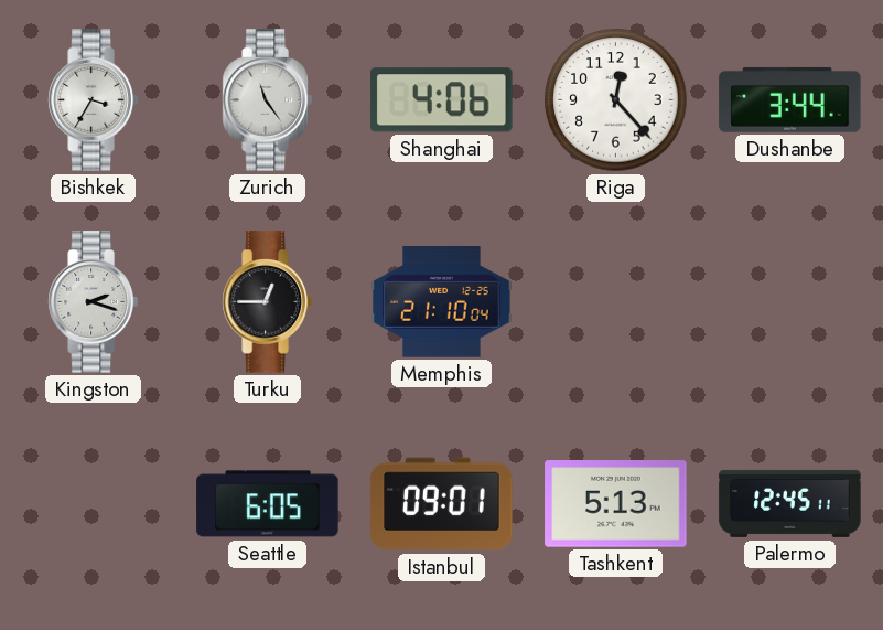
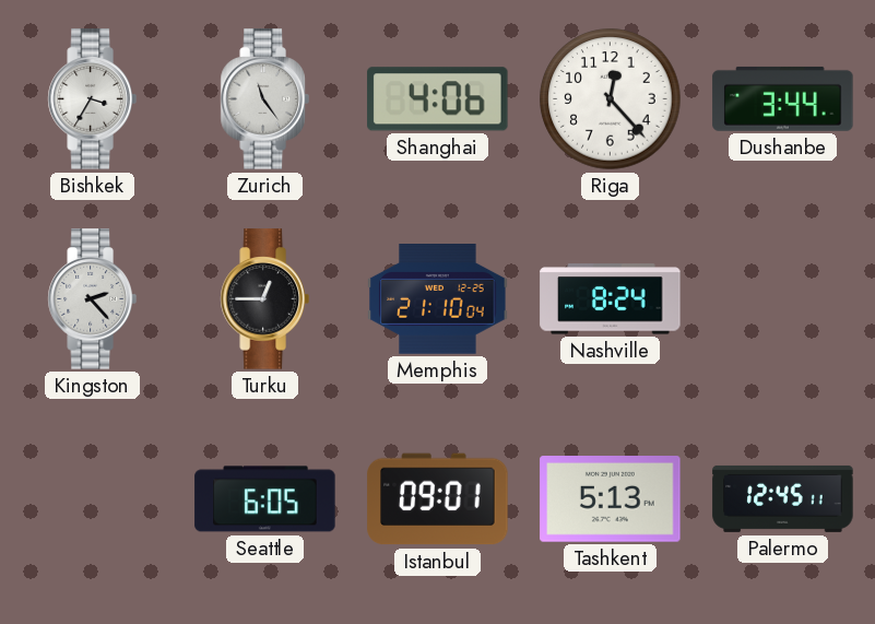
Kingston: 2:18 -> 2:23
Nashville: none -> 8:24
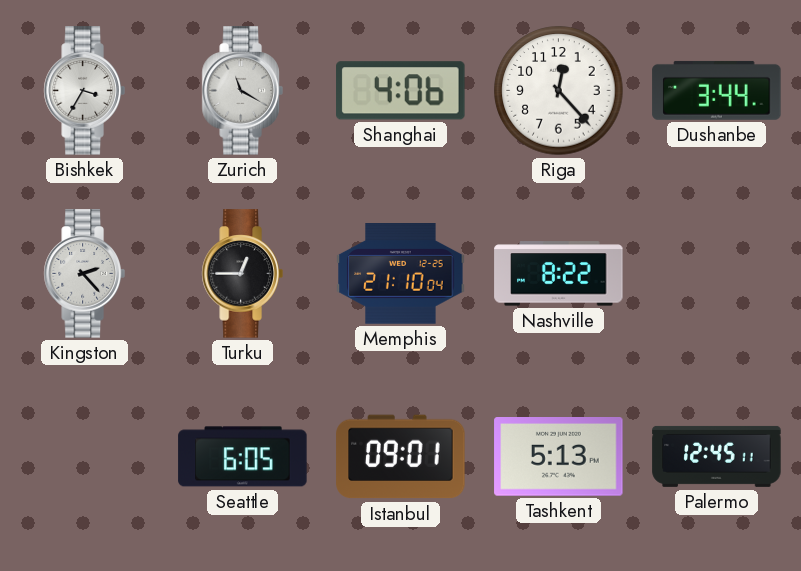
Zurich: 11:24 -> 11:20
Nashville: 8:24 -> 8:22
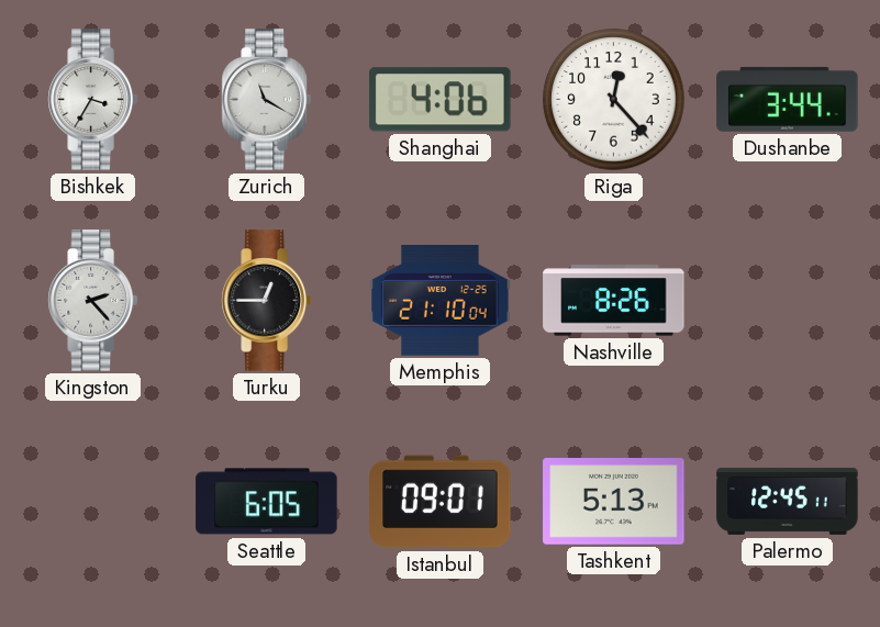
Nashville: 8:22 -> 8:26
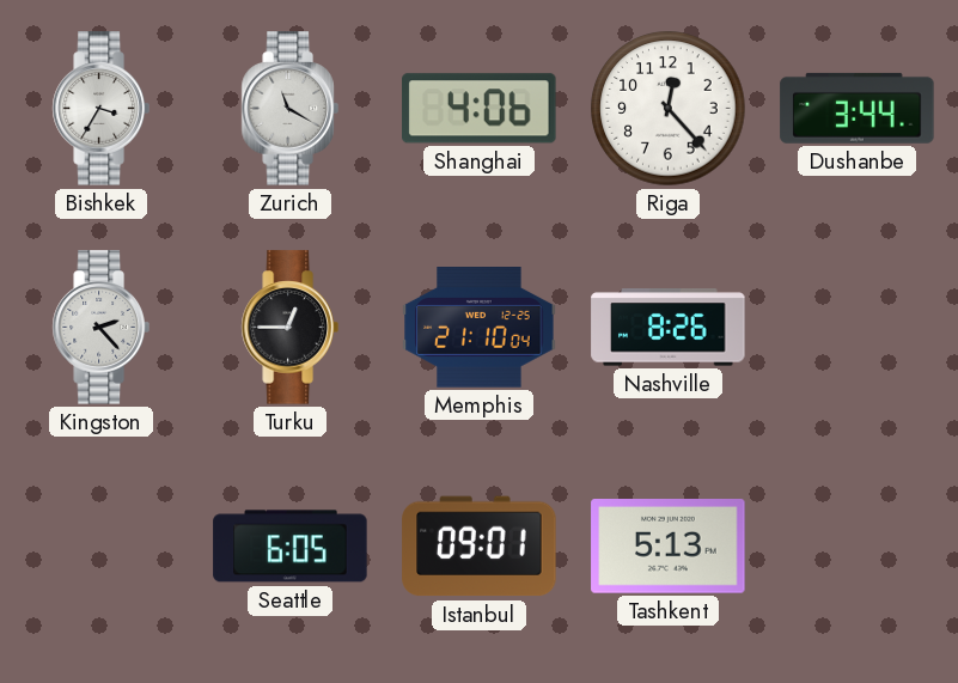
Palermo: 12:45 -> none
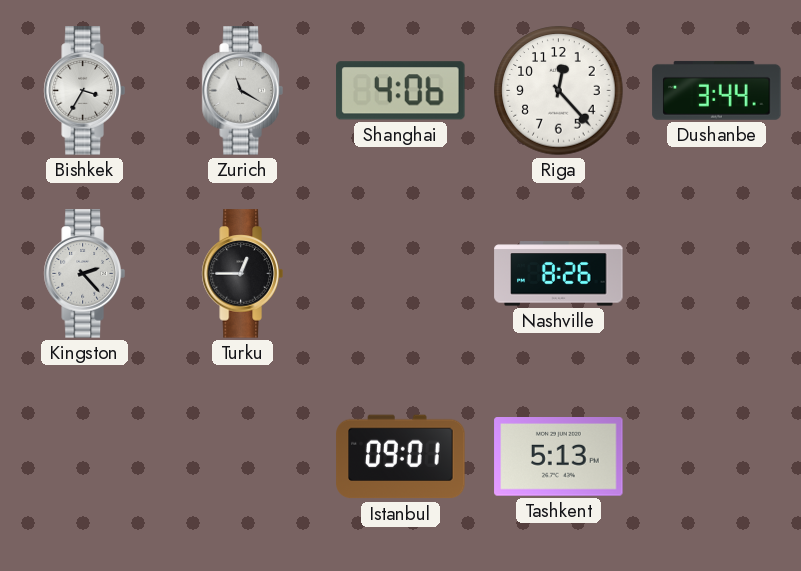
Memphis: 21:10 -> none
Seattle: 6:05 -> none
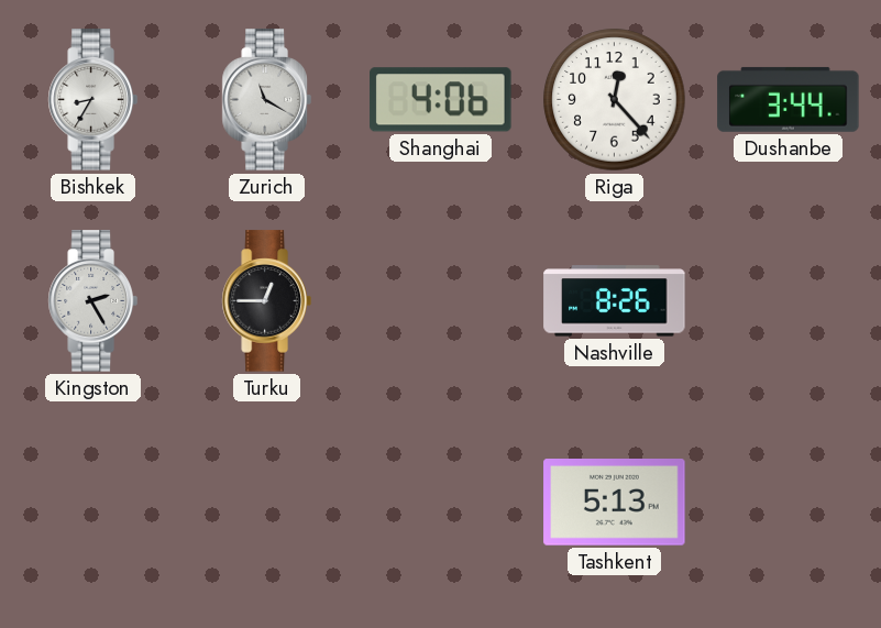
Bishkek: 3:35 -> 8:35
Kingston: 2:23 -> 2:25
Istanbul: 09:01 -> none
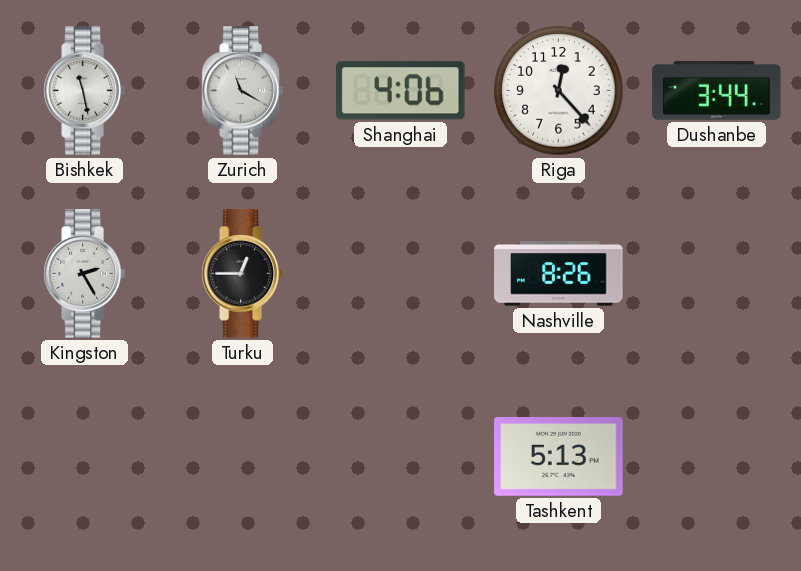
Bishkek: 8:35 -> 11:28
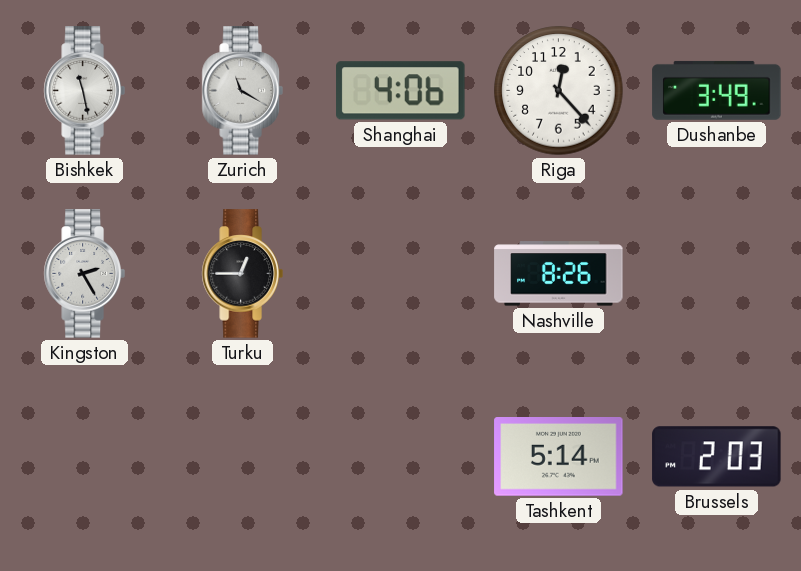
Dushanbe: 3:44 -> 3:49
Tashkent: 5:13 -> 5:14
Brussels: none -> 2:03
